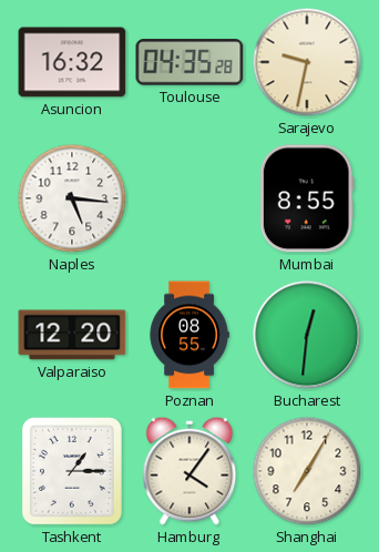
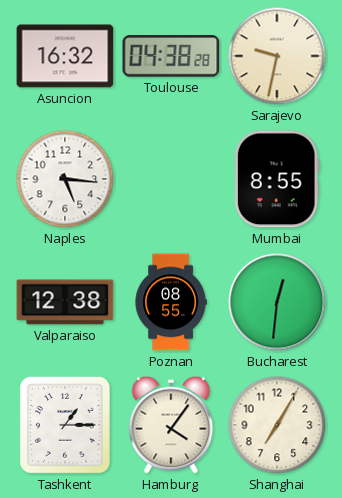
Toulouse: 04:35 -> 04:38
Valparaiso: 12:20 -> 12:38
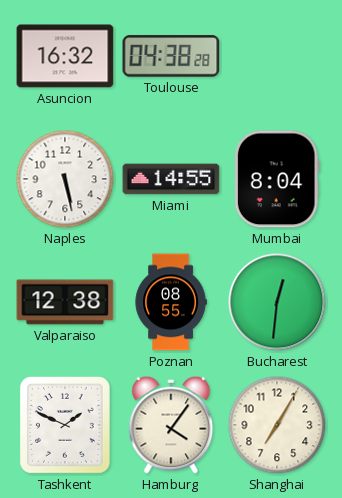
Sarajevo: 9:32 -> none
Naples: 5:16 -> 5:28
Miami: none -> 14:55
Mumbai: 8:55 -> 8:04
Tashkent: 1:15 -> 1:49
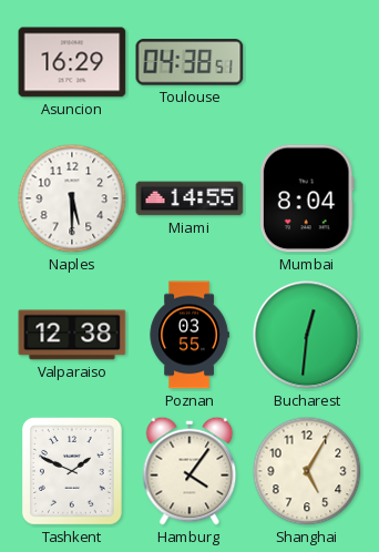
Asuncion: 16:32 -> 16:29
Toulouse: 04:38:28 -> 04:38:51
Naples: 5:28 -> 5:30
Poznan: 08:55 -> 03:55
Shanghai: 7:05 -> 5:05
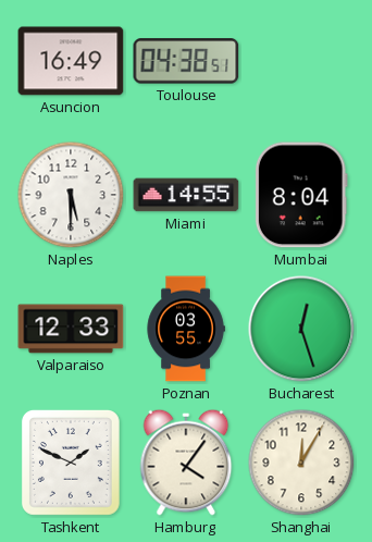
Asuncion: 16:29 -> 16:49
Valparaiso: 12:38 -> 12:33
Bucharest: 12:31 -> 12:27
Shanghai: 5:05 -> 12:05
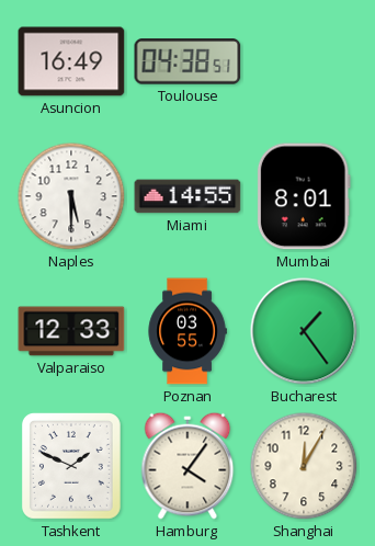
Mumbai: 8:04 -> 8:01
Bucharest: 12:27 -> 1:24
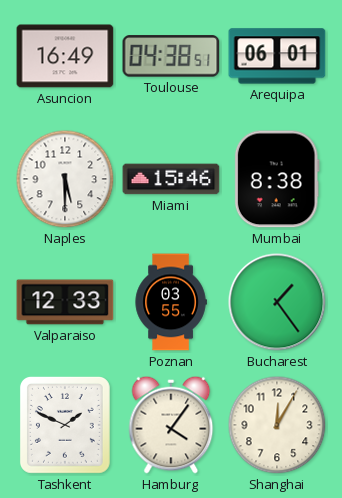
Arequipa: none -> 06:01
Miami: 14:55 -> 15:46
Mumbai: 8:01 -> 8:38
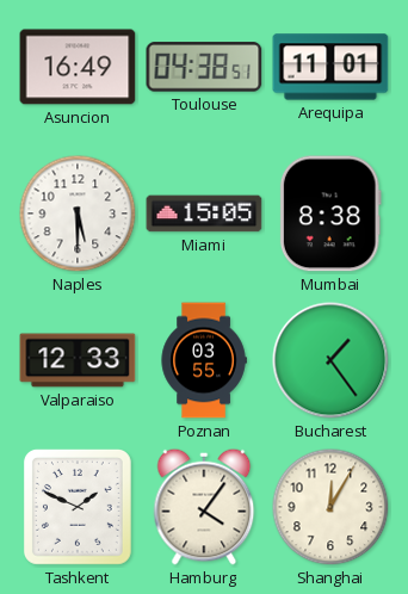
Arequipa: 06:01 -> 11:01
Miami: 15:46 -> 15:05
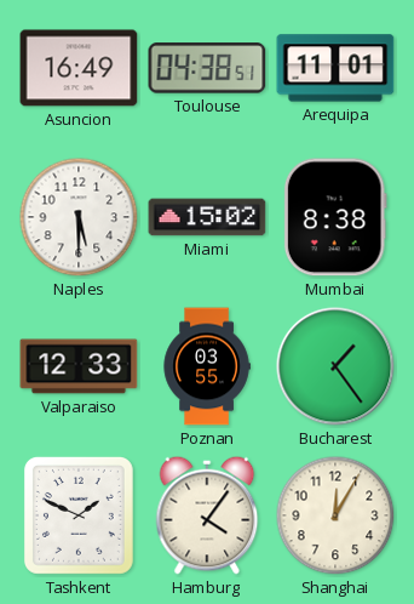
Miami: 15:05 -> 15:02
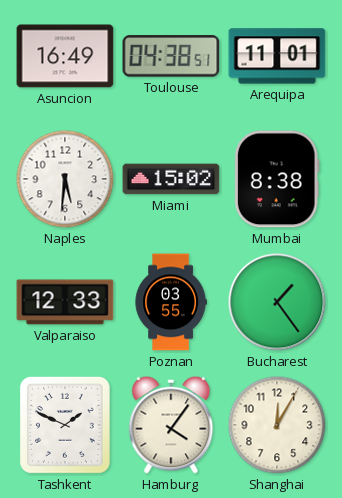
Naples: 5:30 -> 5:31
